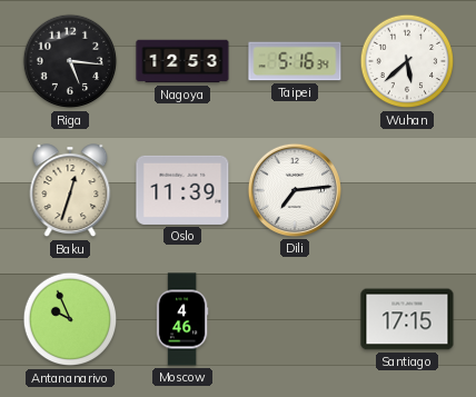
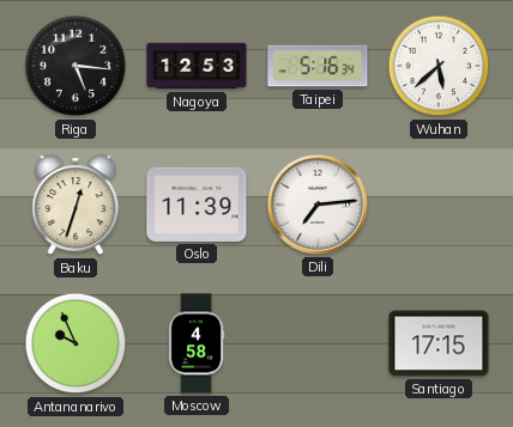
Moscow: 4:46 -> 4:58
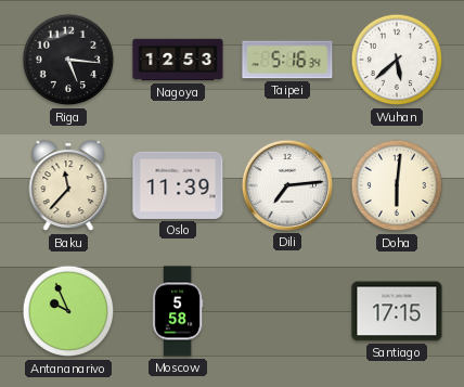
Baku: 12:33 -> 11:37
Doha: none -> 6:01
Moscow: 4:58 -> 5:58
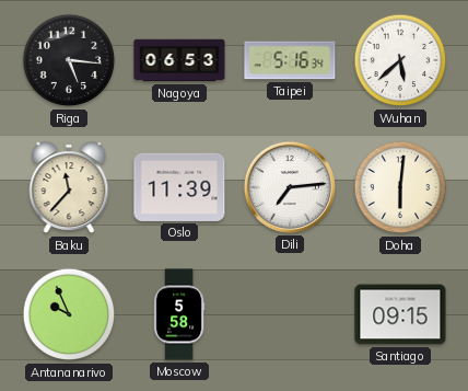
Nagoya: 12:53 -> 06:53
Santiago: 17:15 -> 09:15
